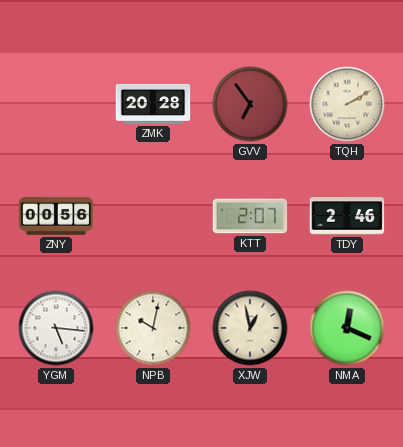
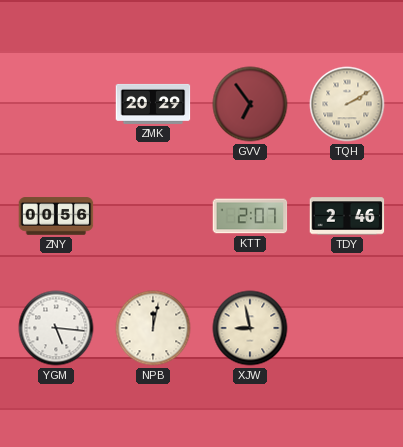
ZMK: 20:28 -> 20:29
NPB: 10:02 -> 12:02
XJW: 12:58 -> 8:58
NMA: 12:19 -> none
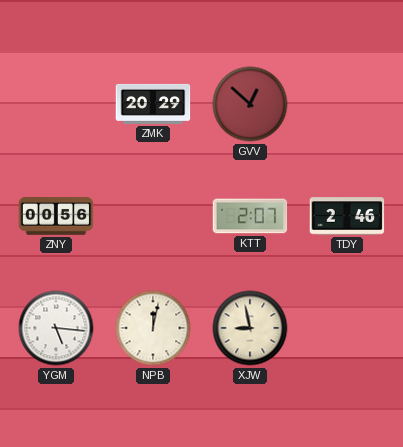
GVV: 6:54 -> 12:52
TQH: 2:10 -> none
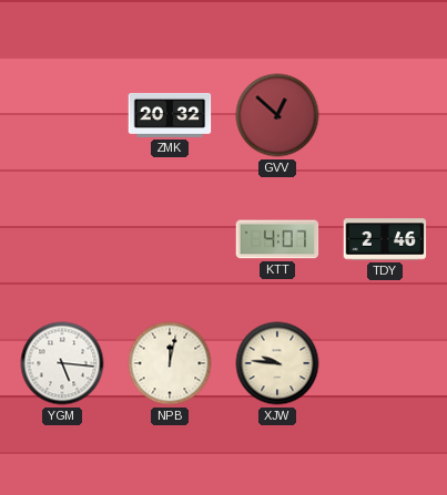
ZMK: 20:29 -> 20:32
ZNY: 00:56 -> none
KTT: 2:07 -> 4:07
XJW: 8:58 -> 9:46
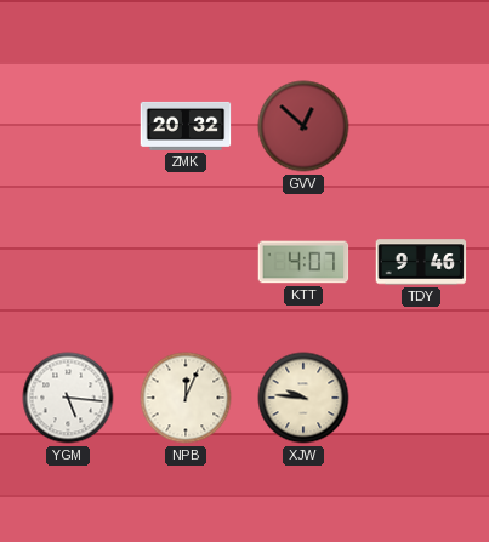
TDY: 2:46 -> 9:46
NPB: 12:02 -> 12:04
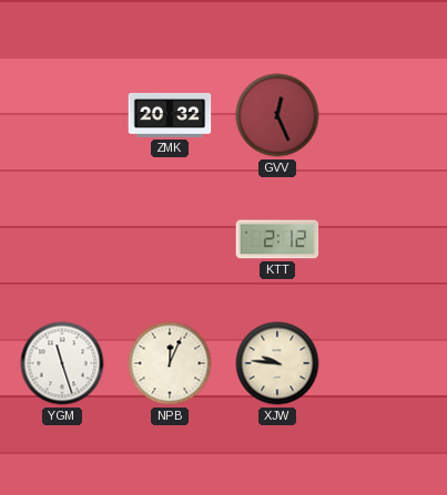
GVV: 12:52 -> 12:26
KTT: 4:07 -> 2:12
TDY: 9:46 -> none
YGM: 5:16 -> 11:27
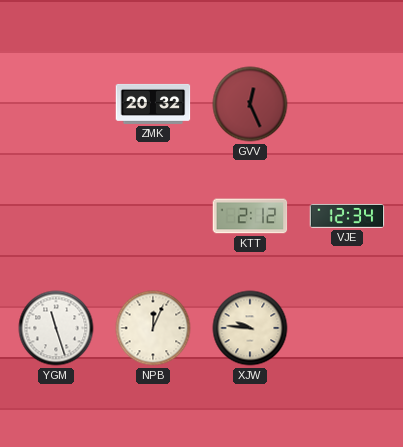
VJE: none -> 12:34
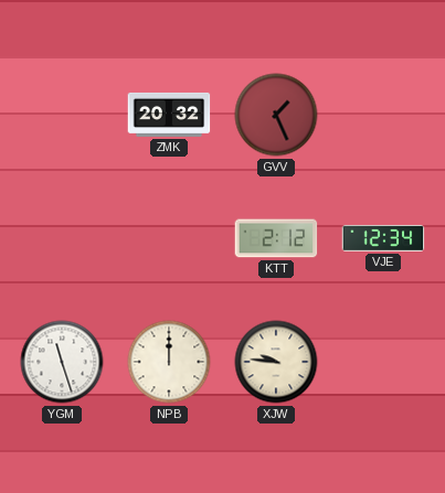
GVV: 12:26 -> 1:26
NPB: 12:04 -> 12:00
